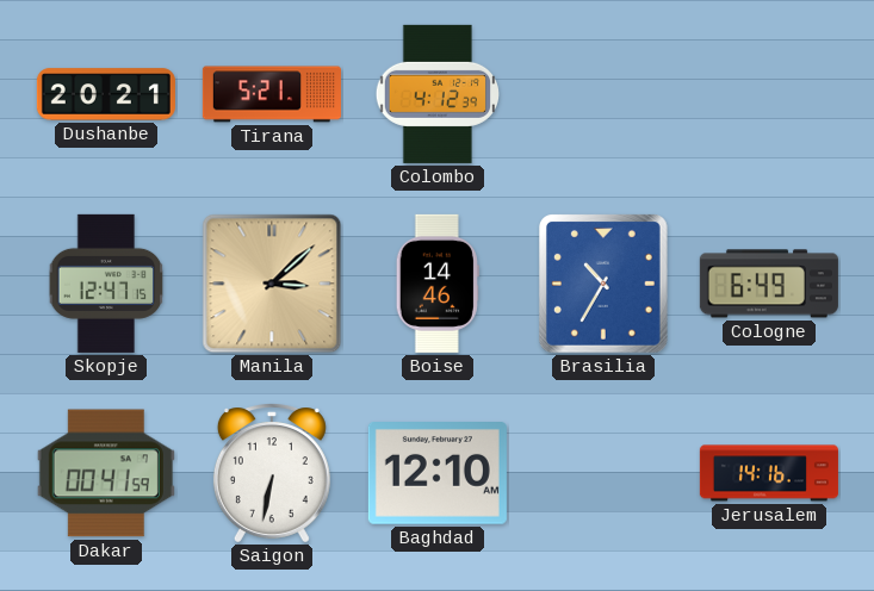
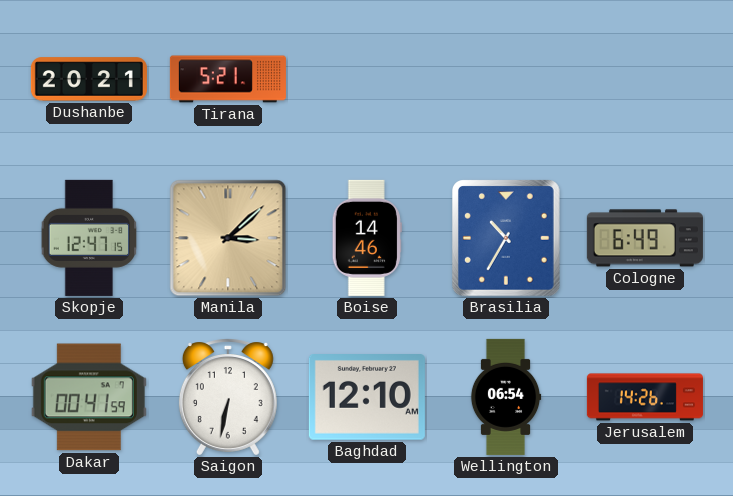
Colombo: 4:12 -> none
Wellington: none -> 06:54
Jerusalem: 14:16 -> 14:26
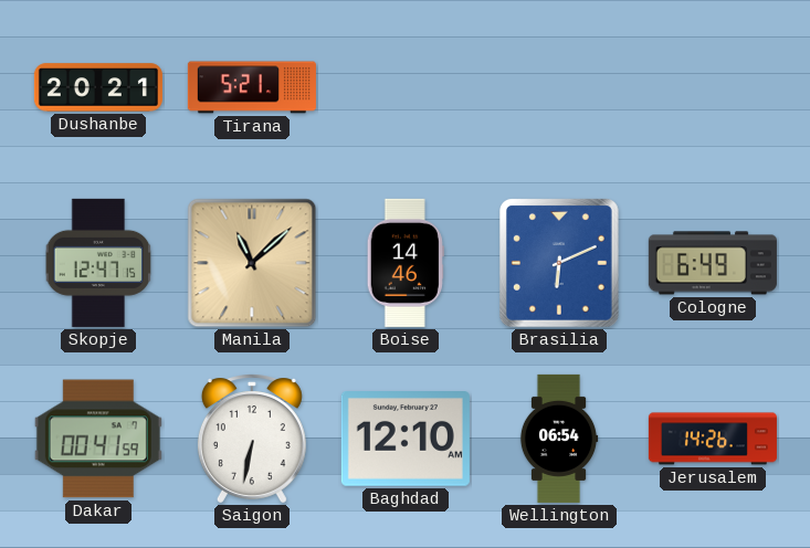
Manila: 3:08 -> 11:08
Brasilia: 10:35 -> 6:11
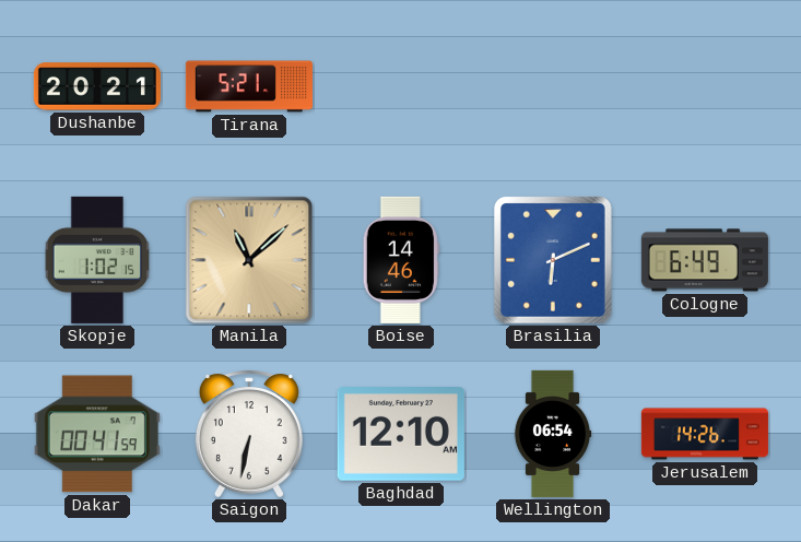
Skopje: 12:47 -> 1:02
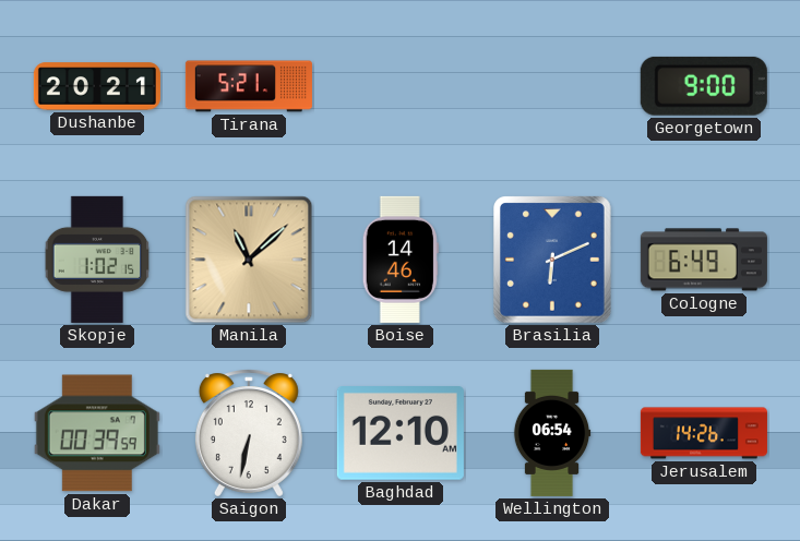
Georgetown: none -> 9:00
Dakar: 00:41 -> 00:39
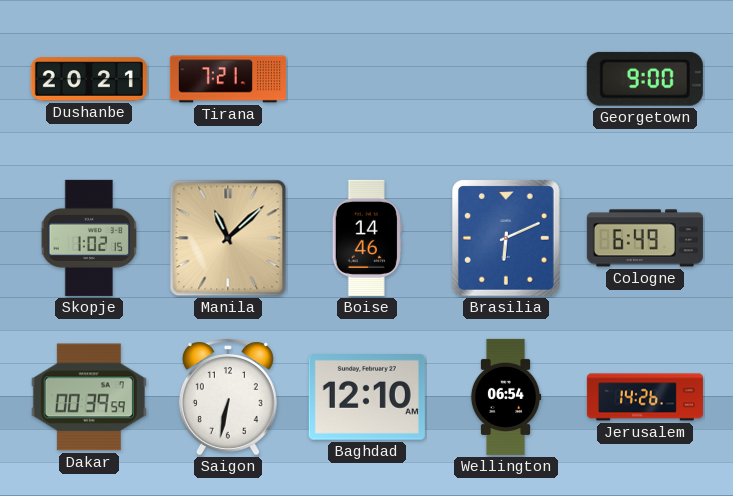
Tirana: 5:21 -> 7:21
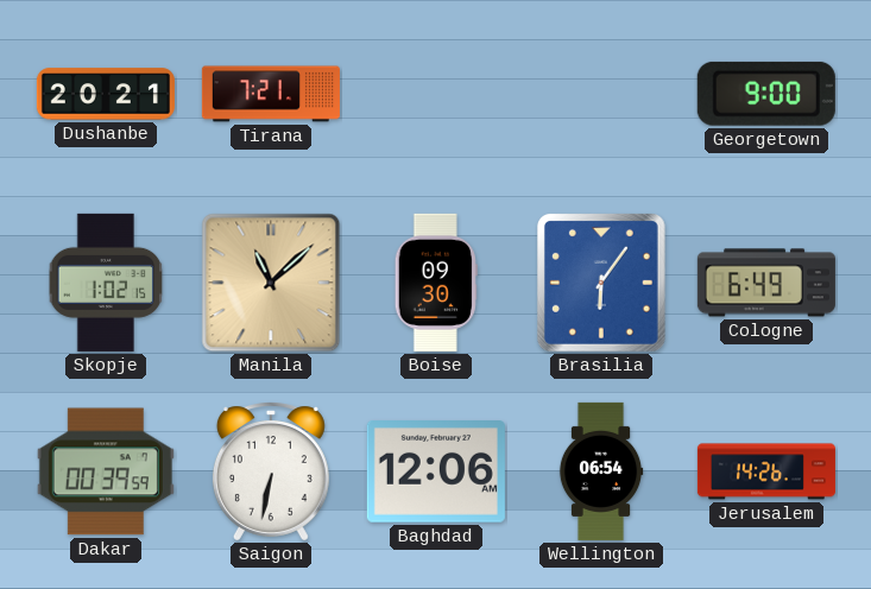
Boise: 14:46 -> 09:30
Brasilia: 6:11 -> 6:06
Baghdad: 12:10 -> 12:06
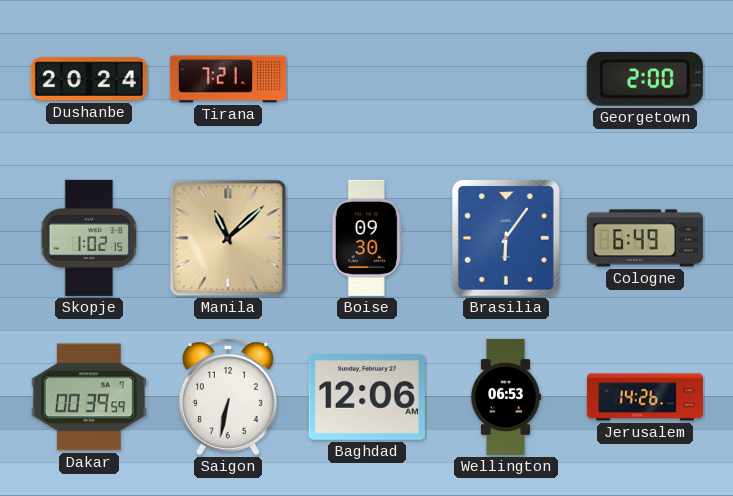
Dushanbe: 20:21 -> 20:24
Georgetown: 9:00 -> 2:00
Wellington: 06:54 -> 06:53
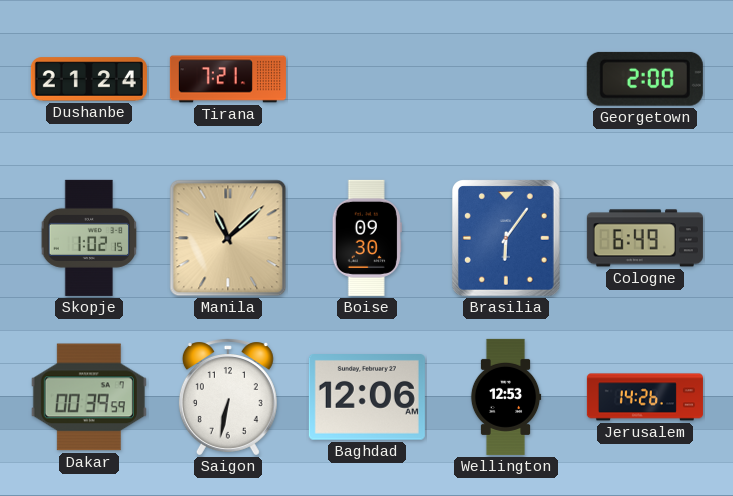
Dushanbe: 20:24 -> 21:24
Wellington: 06:53 -> 12:53
